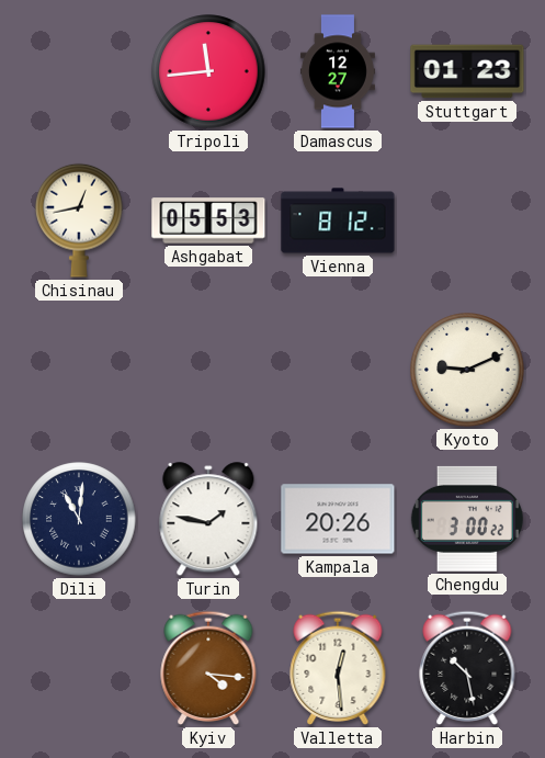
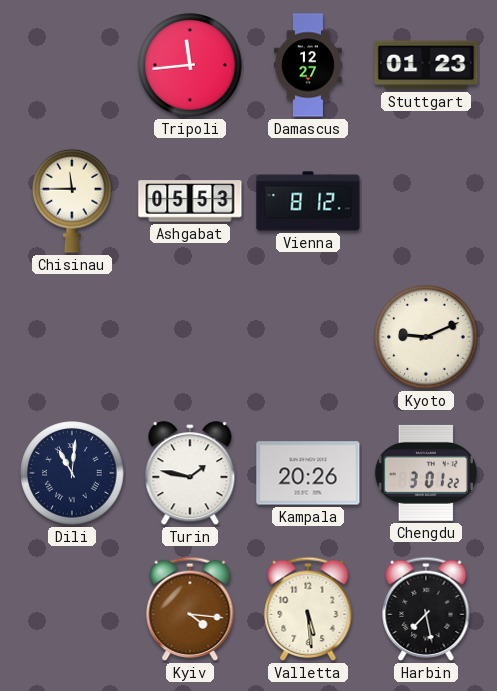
Chisinau: 12:43 -> 11:45
Chengdu: 3:00 -> 3:01
Valletta: 12:29 -> 5:29
Harbin: 10:28 -> 7:28
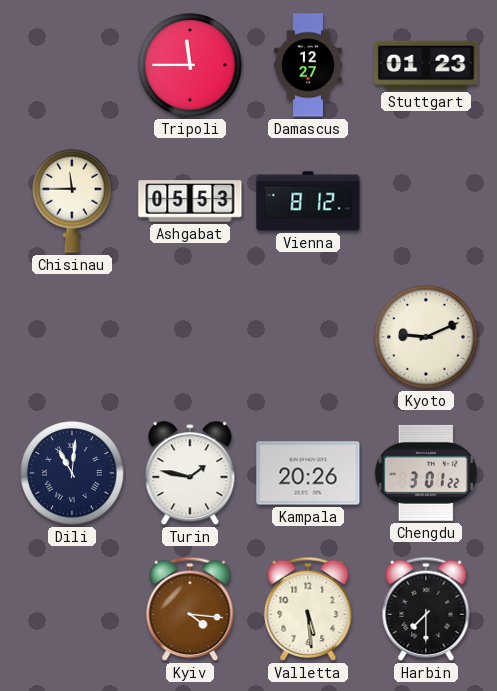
Tripoli: 11:44 -> 11:45
Harbin: 7:28 -> 7:30
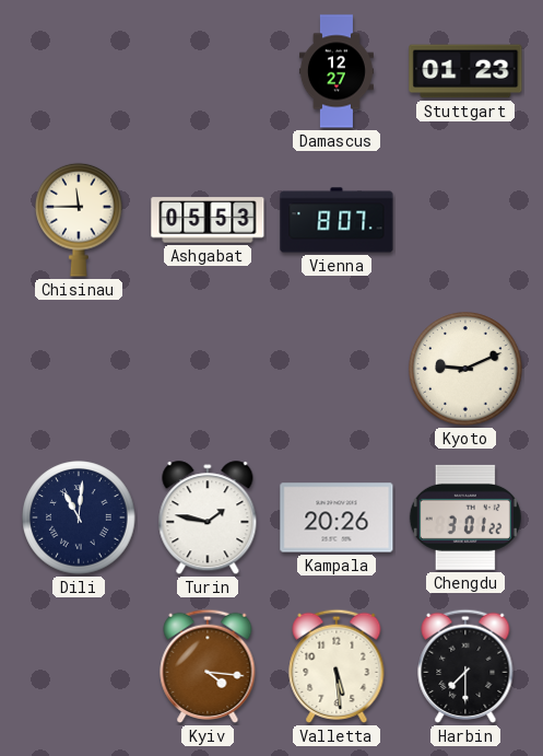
Tripoli: 11:45 -> none
Vienna: 8:12 -> 8:07
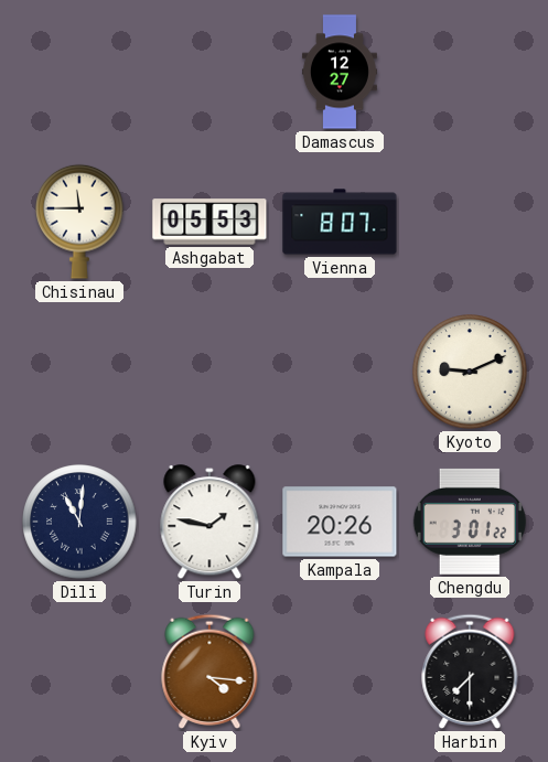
Stuttgart: 01:23 -> none
Valletta: 5:29 -> none
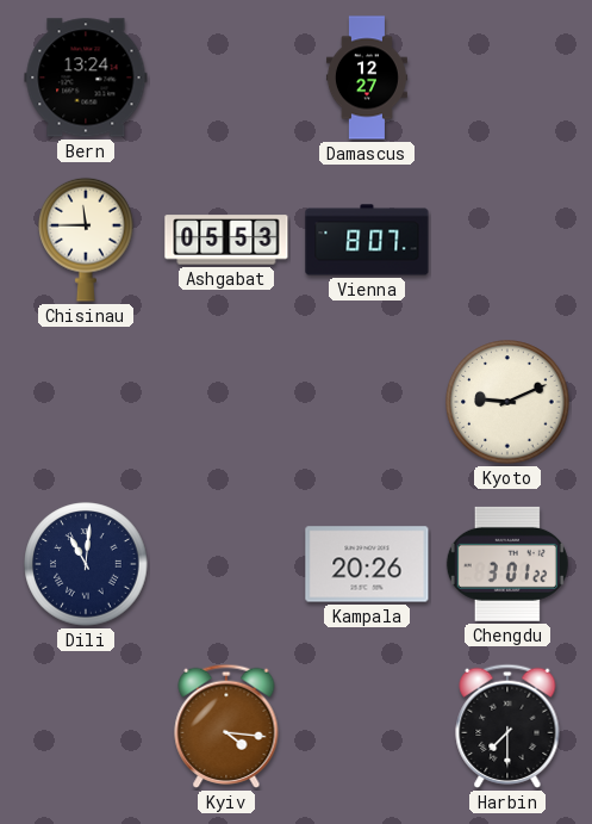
Bern: none -> 13:24
Turin: 1:47 -> none
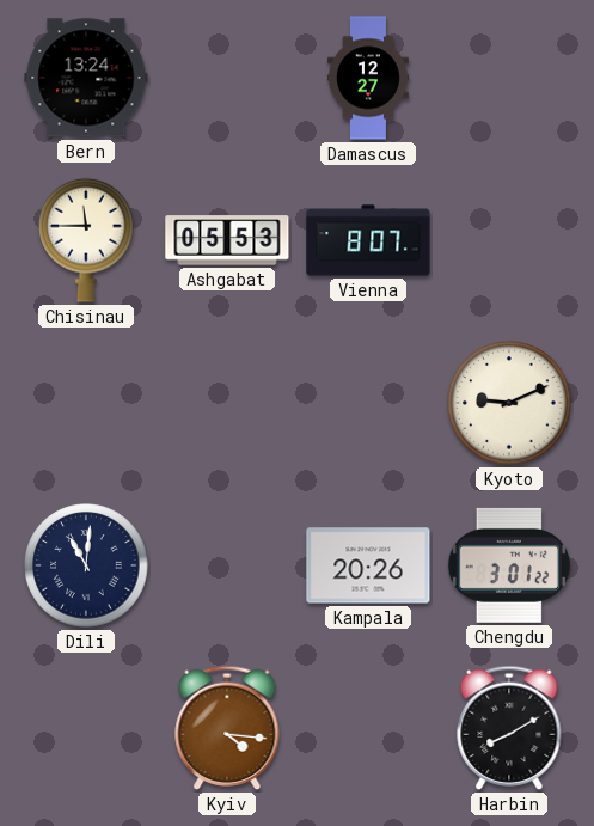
Harbin: 7:30 -> 8:10
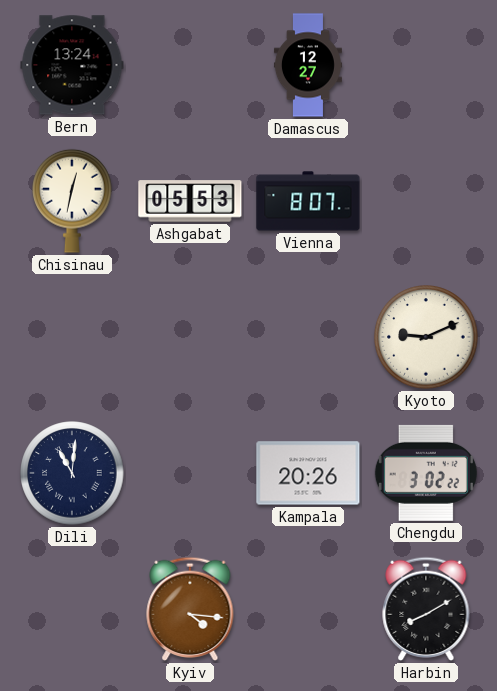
Chisinau: 11:45 -> 12:32
Chengdu: 3:01 -> 3:02
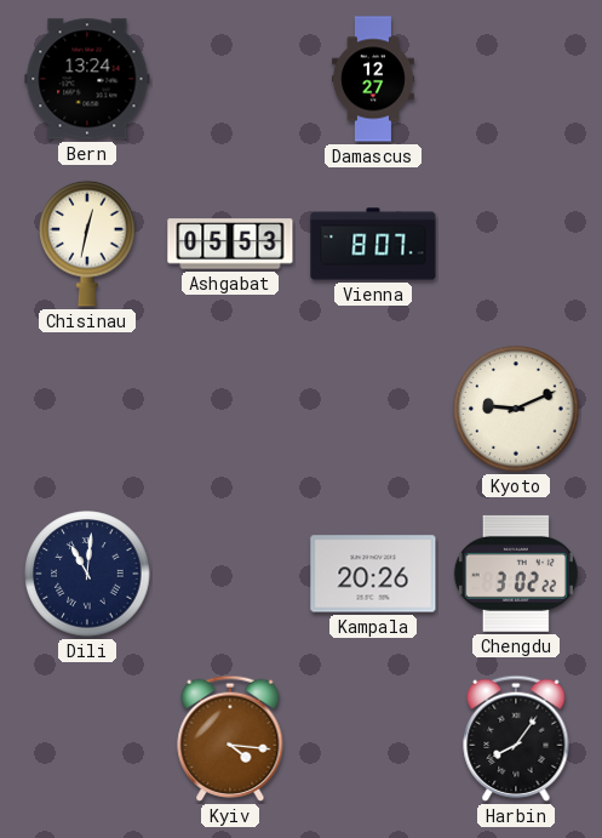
Harbin: 8:10 -> 8:06
